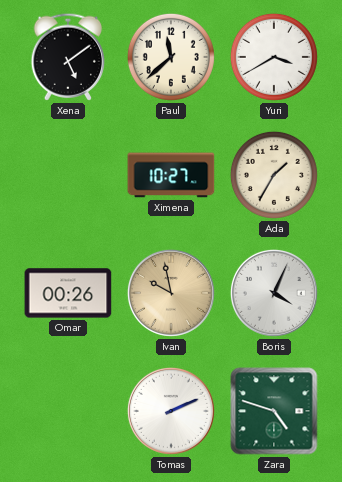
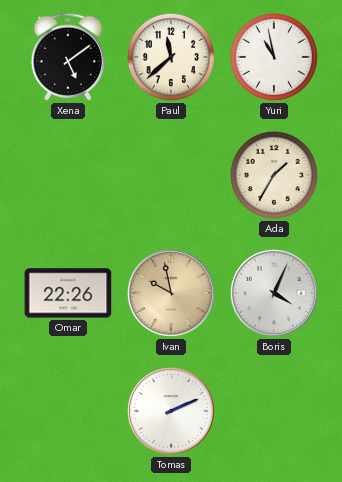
Yuri: 3:40 -> 10:58
Ximena: 10:27 -> none
Omar: 00:26 -> 22:26
Zara: 4:48 -> none
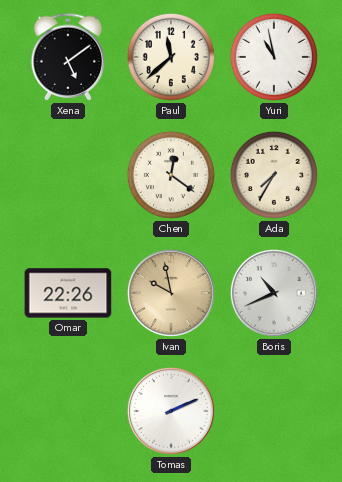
Chen: none -> 12:21
Ada: 1:35 -> 7:35
Boris: 4:04 -> 10:41
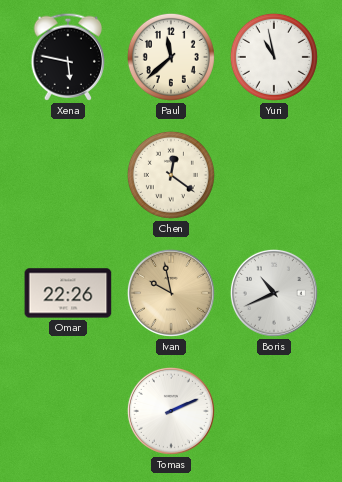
Xena: 5:09 -> 5:47
Ada: 7:35 -> none
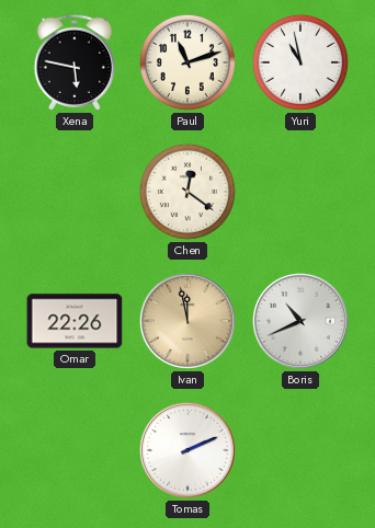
Paul: 11:38 -> 11:12
Ivan: 9:58 -> 11:58
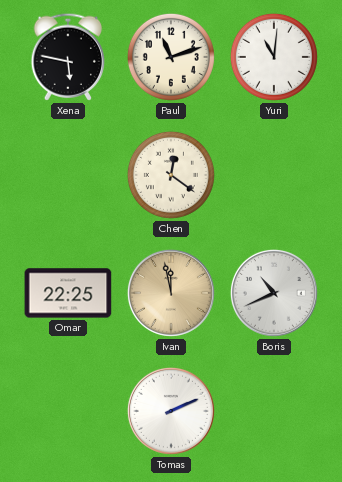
Yuri: 10:58 -> 11:01
Omar: 22:26 -> 22:25
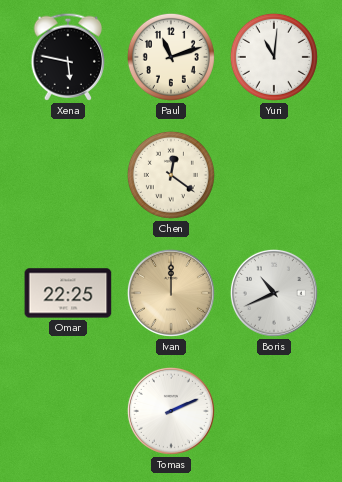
Ivan: 11:58 -> 12:00
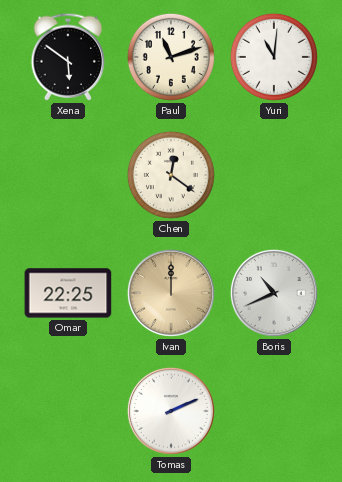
Xena: 5:47 -> 5:51
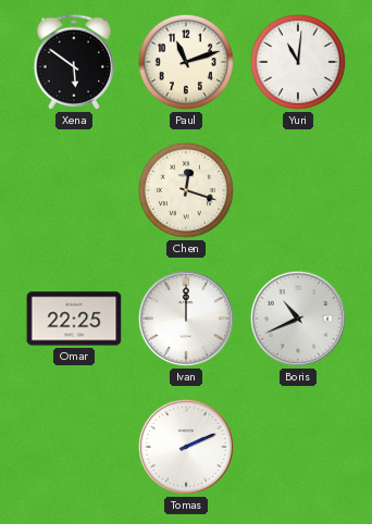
Chen: 12:21 -> 12:18
Ivan dial: champagne -> white
